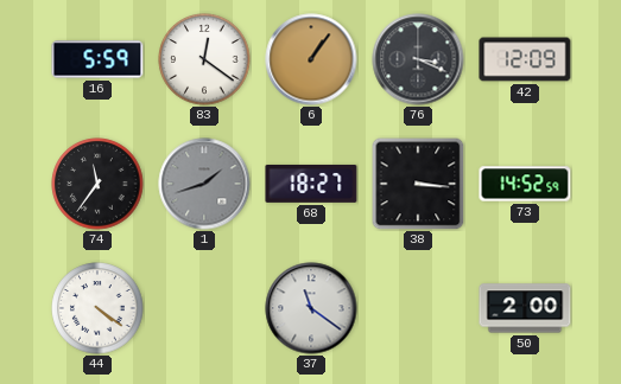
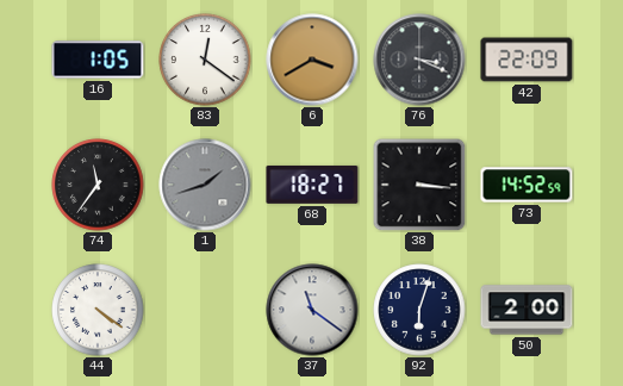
16: 5:59 -> 1:05
6: 1:06 -> 3:40
42: 12:09 -> 22:09
92: none -> 6:03
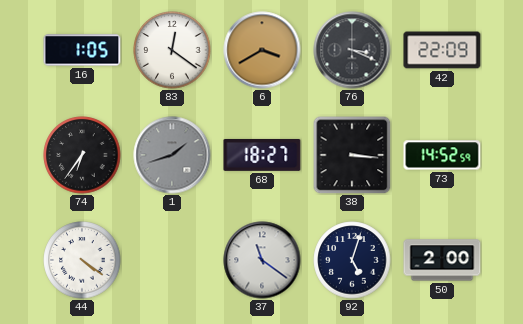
74: 11:36 -> 6:36
92: 6:03 -> 5:03
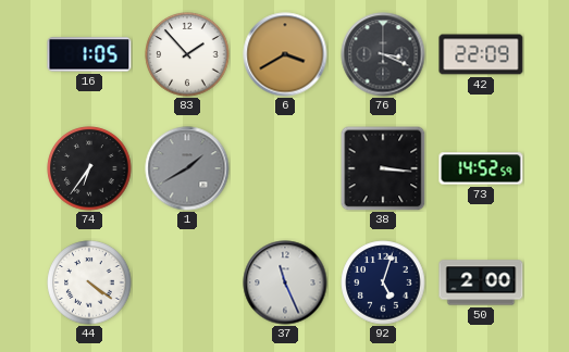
83: 12:21 -> 1:53
1: 1:42 -> 1:40
68: 18:27 -> none
37: 11:21 -> 11:26
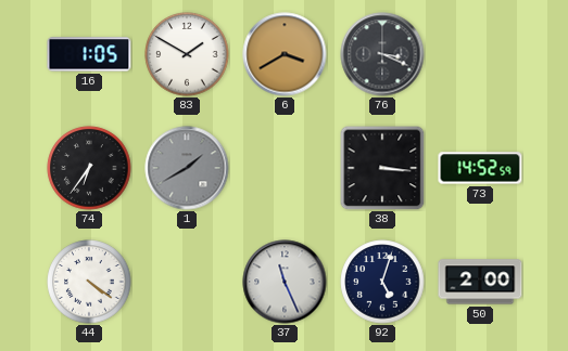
83: 1:53 -> 1:50
42: 22:09 -> none
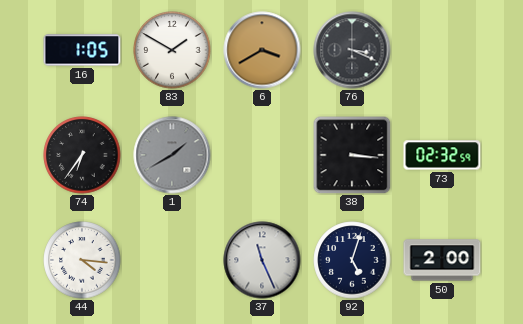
73: 14:52 -> 02:32
44: 4:21 -> 4:16
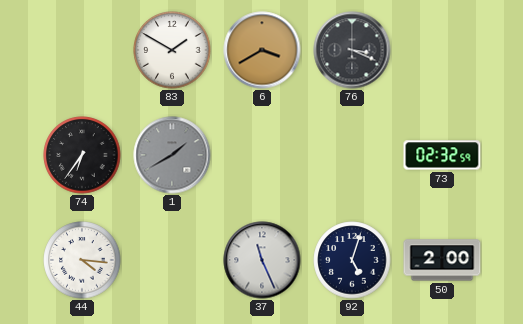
16: 1:05 -> none
38: 3:16 -> none
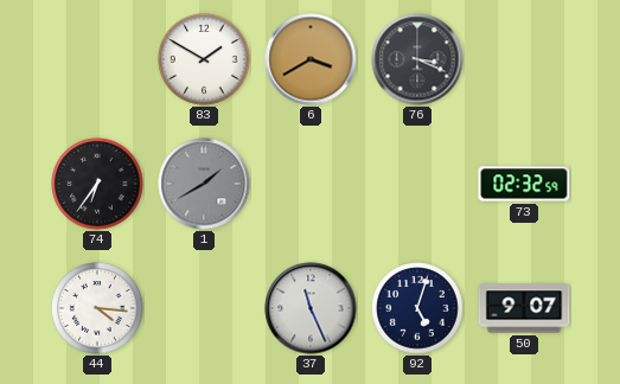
50: 2:00 -> 9:07
